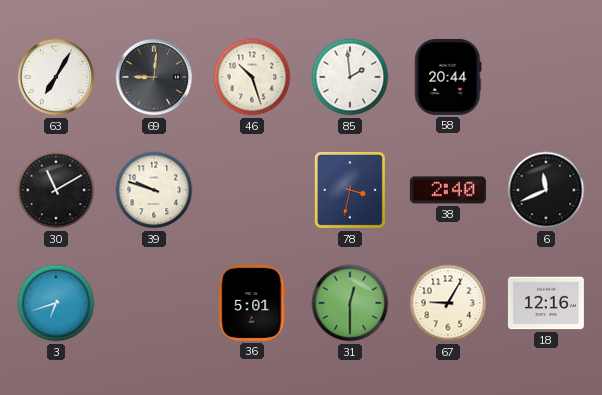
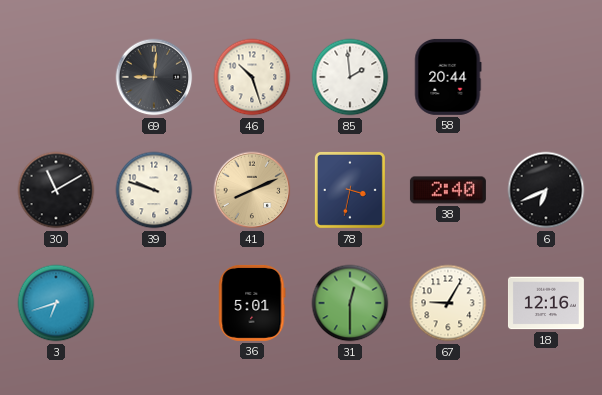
63: 7:05 -> none
41: none -> 8:11
6: 11:41 -> 6:41
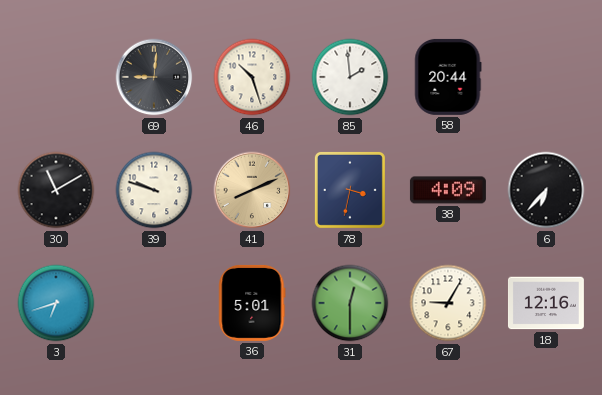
38: 2:40 -> 4:09
6: 6:41 -> 6:37
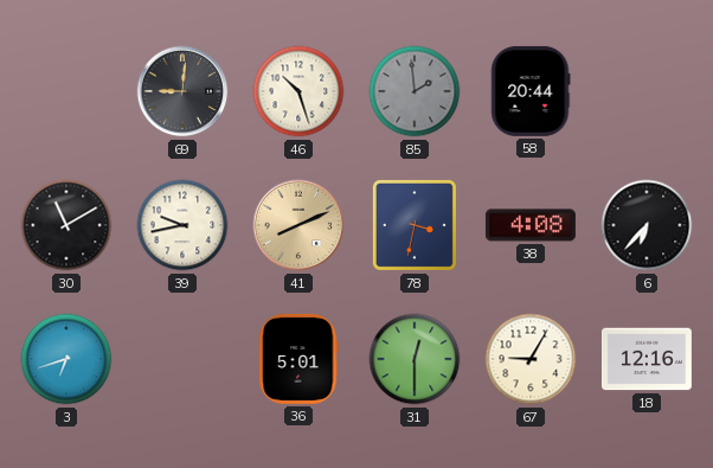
85 dial: white -> grey
39: 9:48 -> 9:43
38: 4:09 -> 4:08
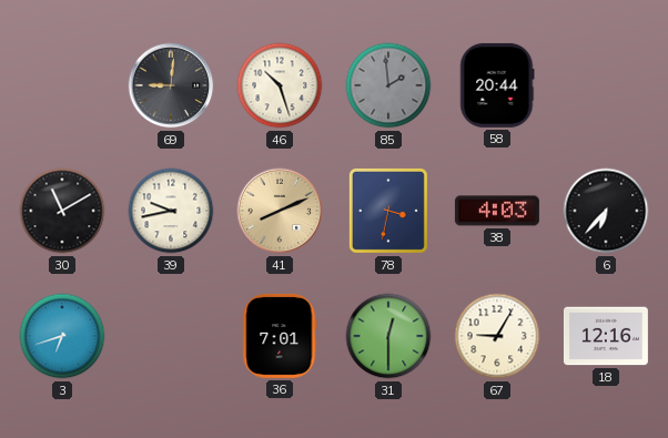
38: 4:08 -> 4:03
36: 5:01 -> 7:01
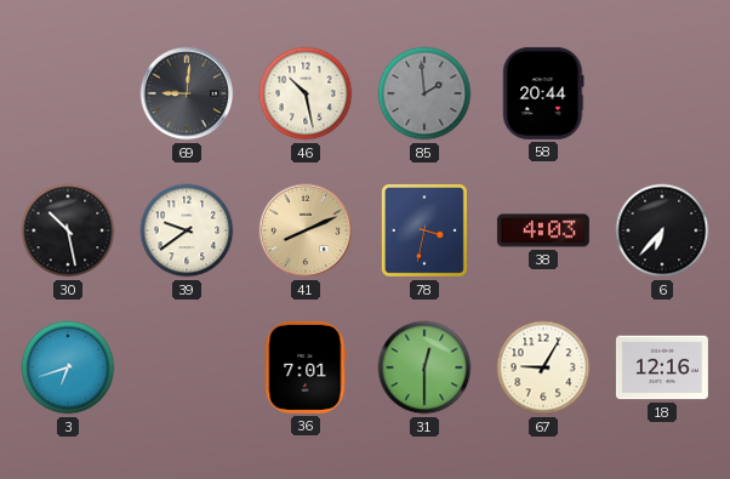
46: 10:27 -> 10:28
30: 11:10 -> 10:28
39: 9:43 -> 9:39
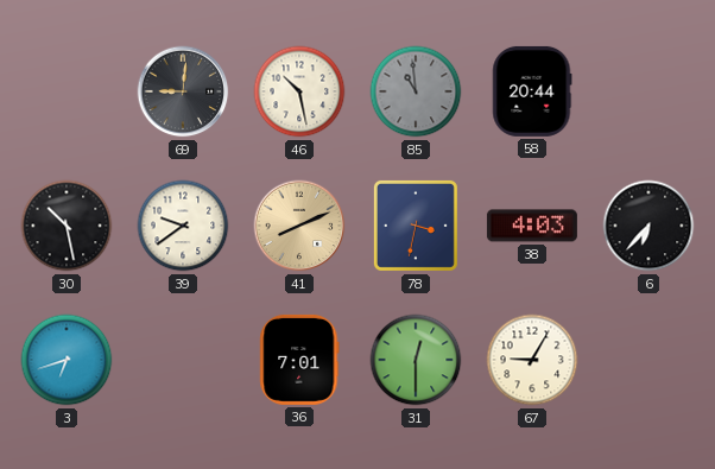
85: 1:59 -> 10:59
18: 12:16 -> none
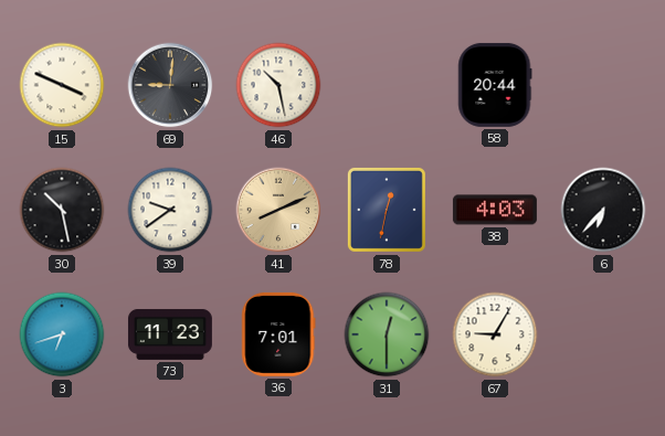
15: none -> 3:49
85: 10:59 -> none
78: 3:32 -> 12:32
73: none -> 11:23
